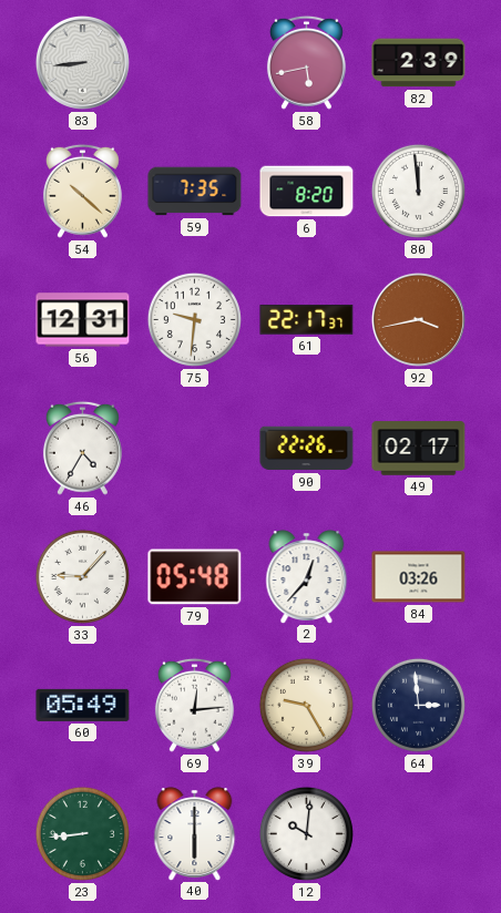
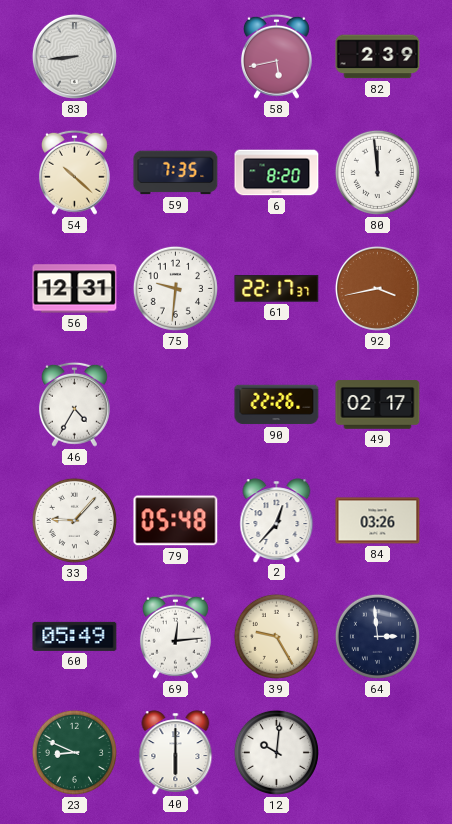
23: 8:44 -> 8:49
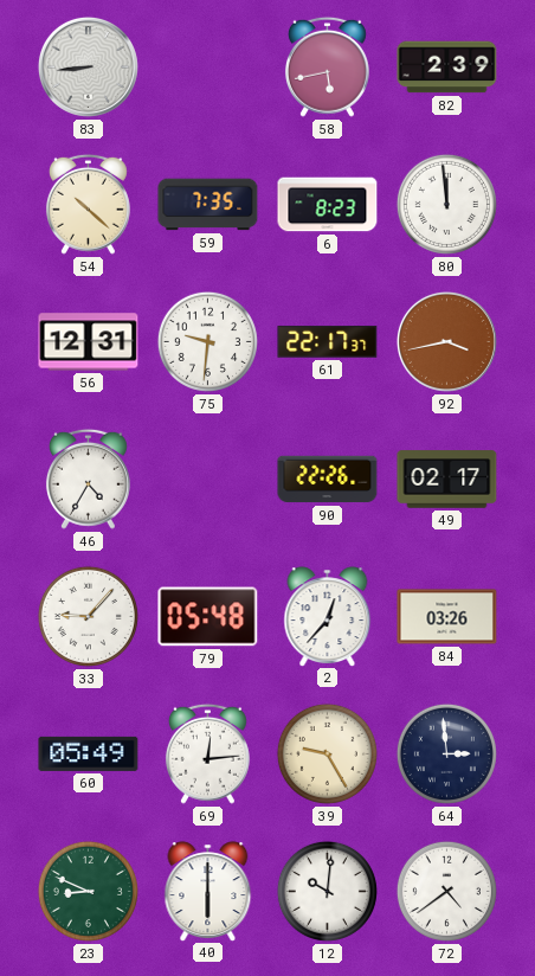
6: 8:20 -> 8:23
72: none -> 4:39
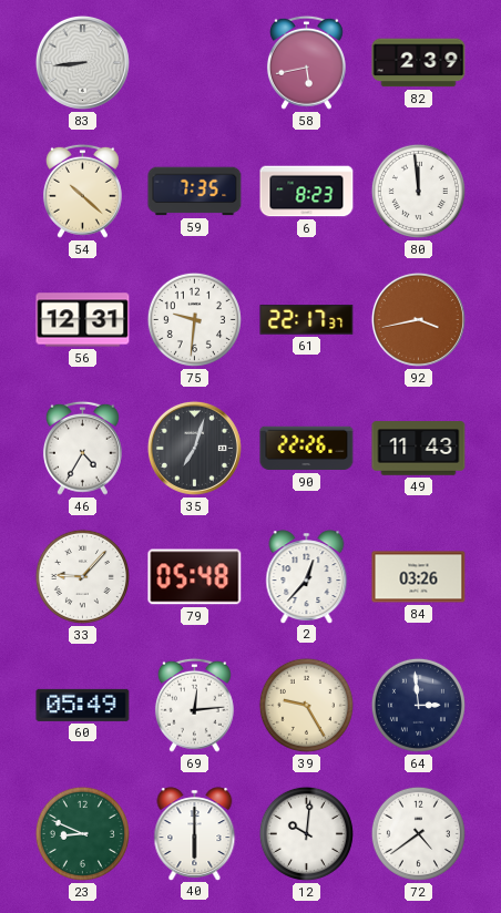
35: none -> 7:03
49: 02:17 -> 11:43
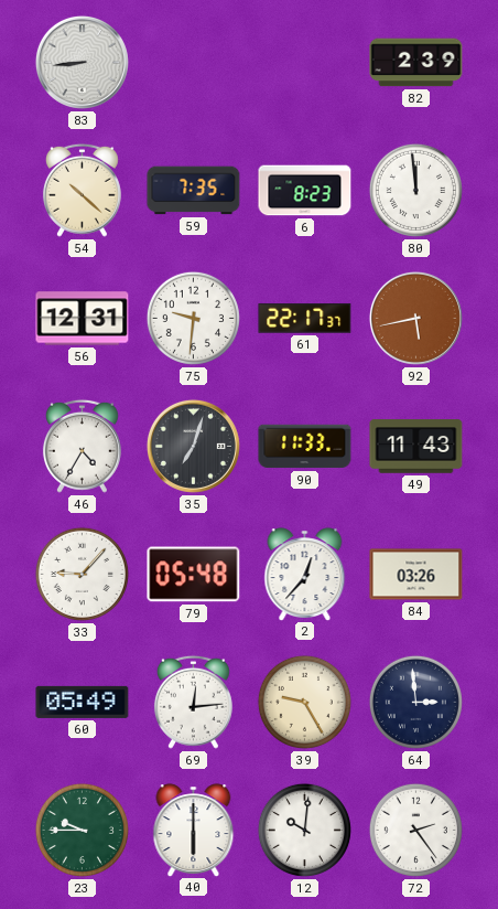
58: 5:43 -> none
92: 3:43 -> 5:43
90: 22:26 -> 11:33
23: 8:49 -> 9:45
72: 4:39 -> 2:24
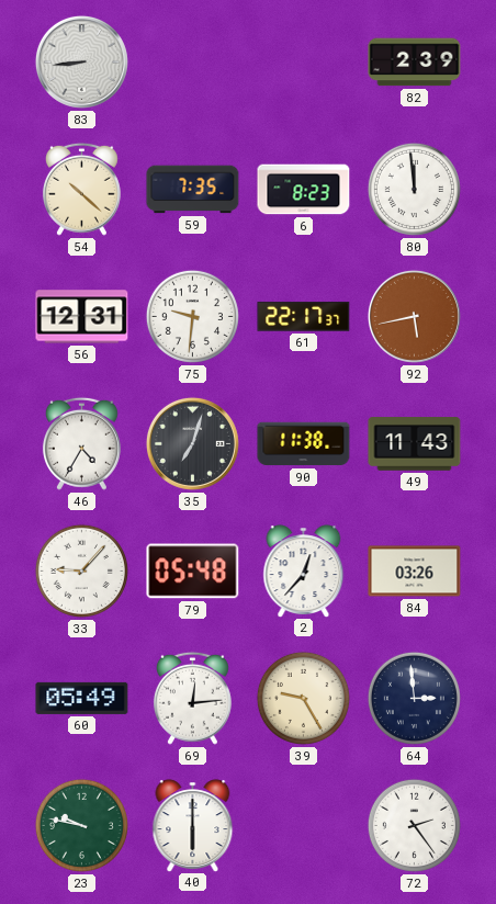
90: 11:33 -> 11:38
23: 9:45 -> 9:47
12: 10:01 -> none
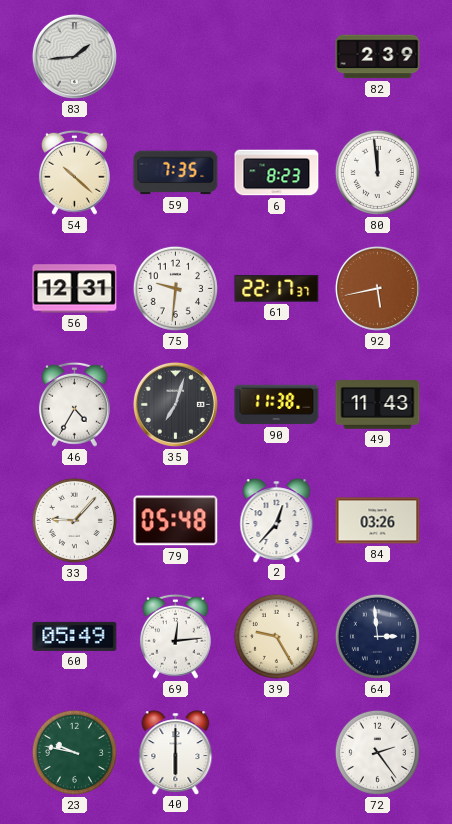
83: 8:44 -> 1:44
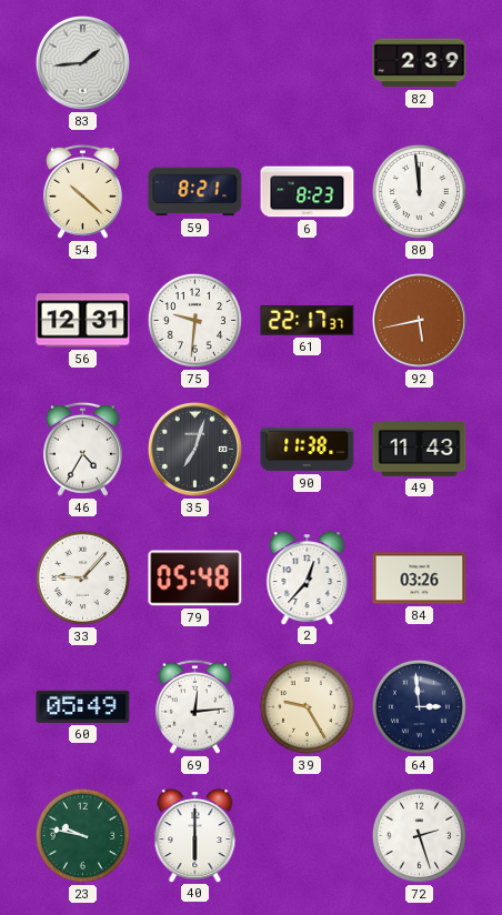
59: 7:35 -> 8:21
72: 2:24 -> 2:27
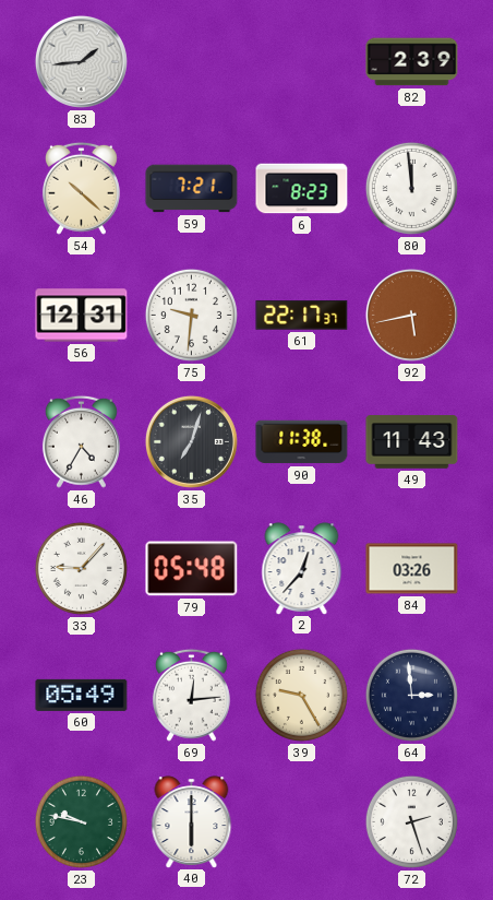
59: 8:21 -> 7:21
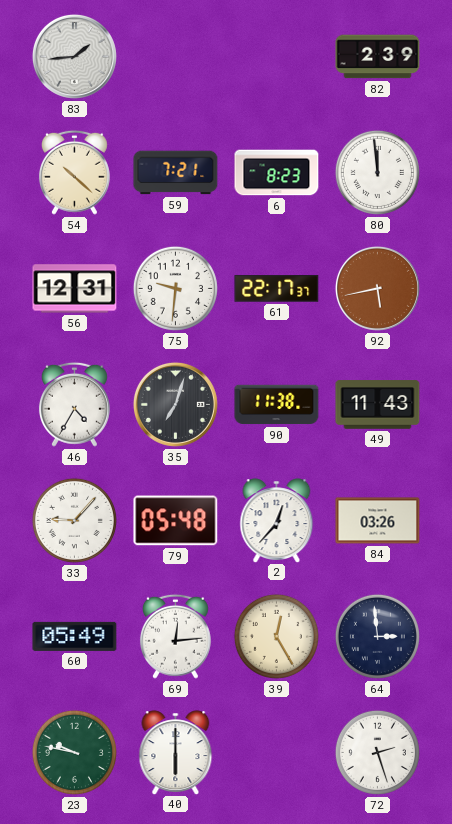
39: 9:25 -> 12:25
